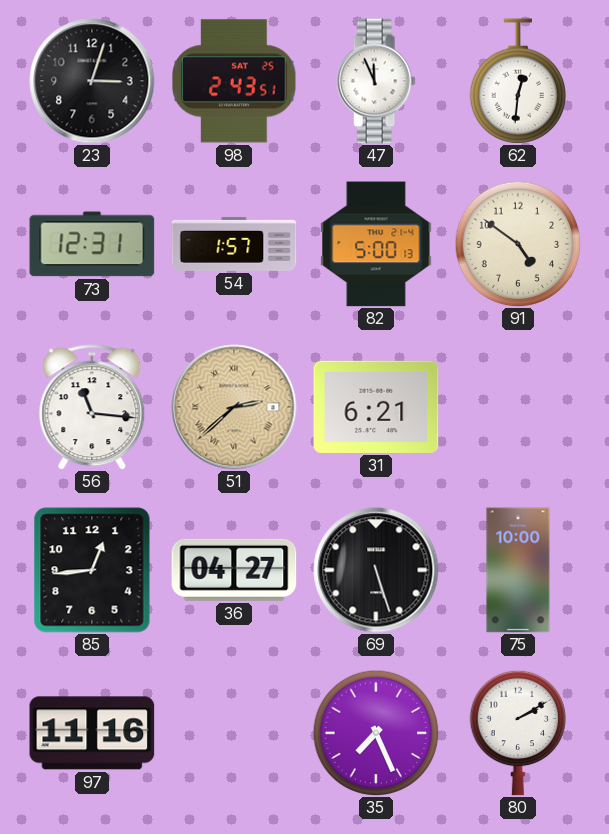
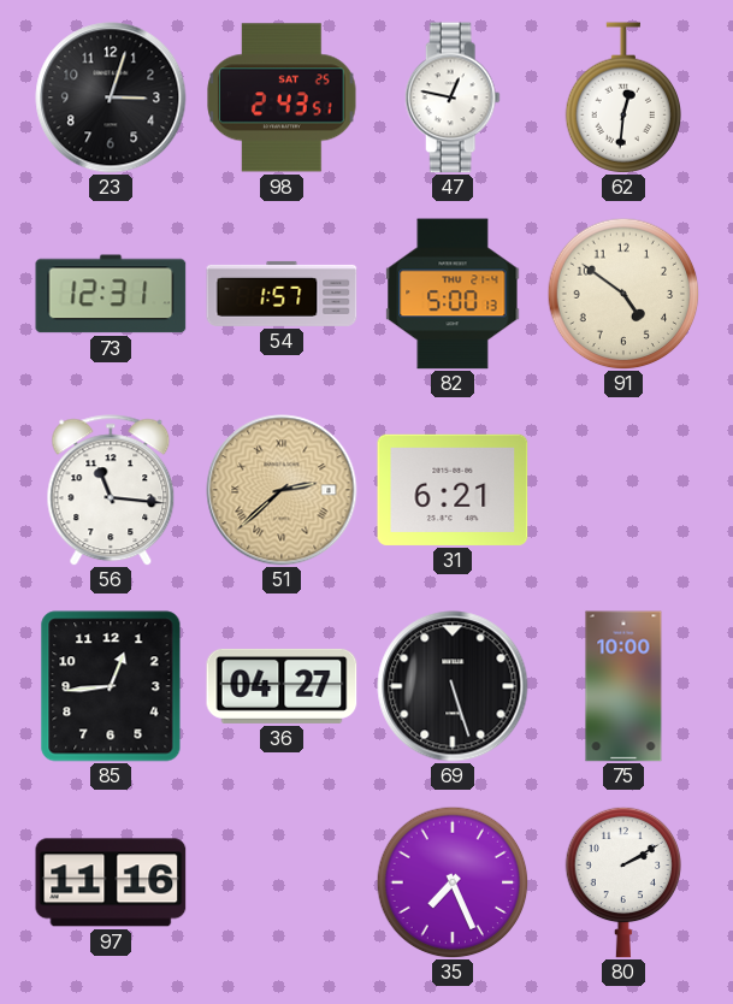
47: 11:56 -> 12:47
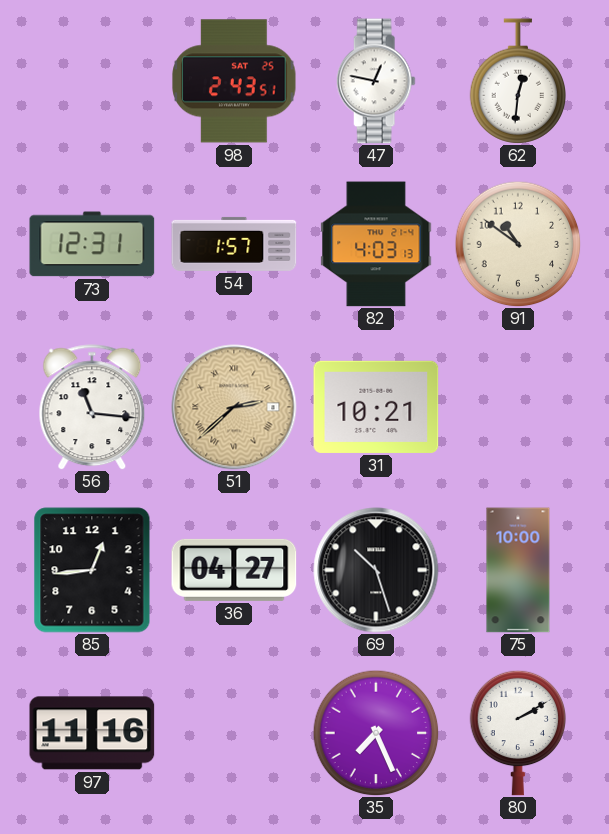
23: 3:03 -> none
82: 5:00 -> 4:03
91: 4:51 -> 10:51
31: 6:21 -> 10:21
69: 5:27 -> 10:27
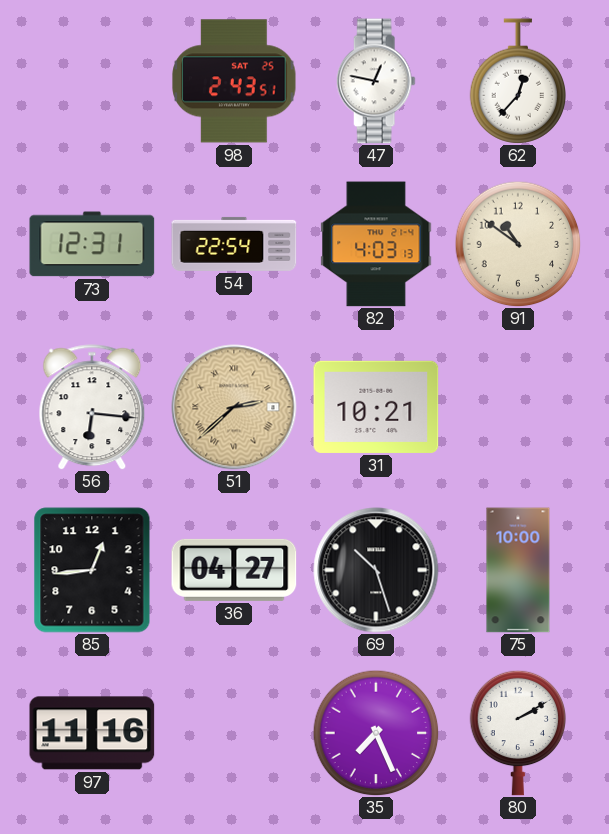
62: 12:31 -> 12:37
54: 1:57 -> 22:54
56: 11:16 -> 6:16
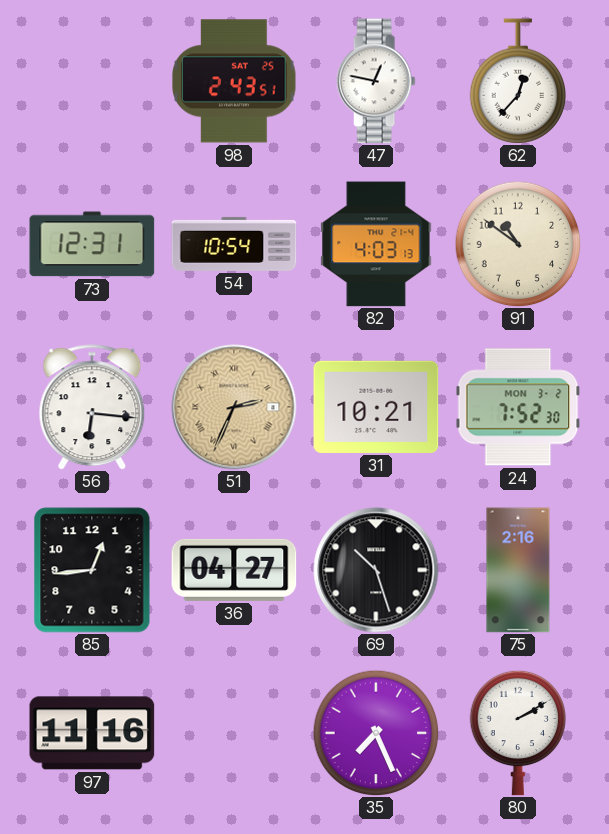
54: 22:54 -> 10:54
51: 2:38 -> 2:34
24: none -> 7:52
75: 10:00 -> 2:16
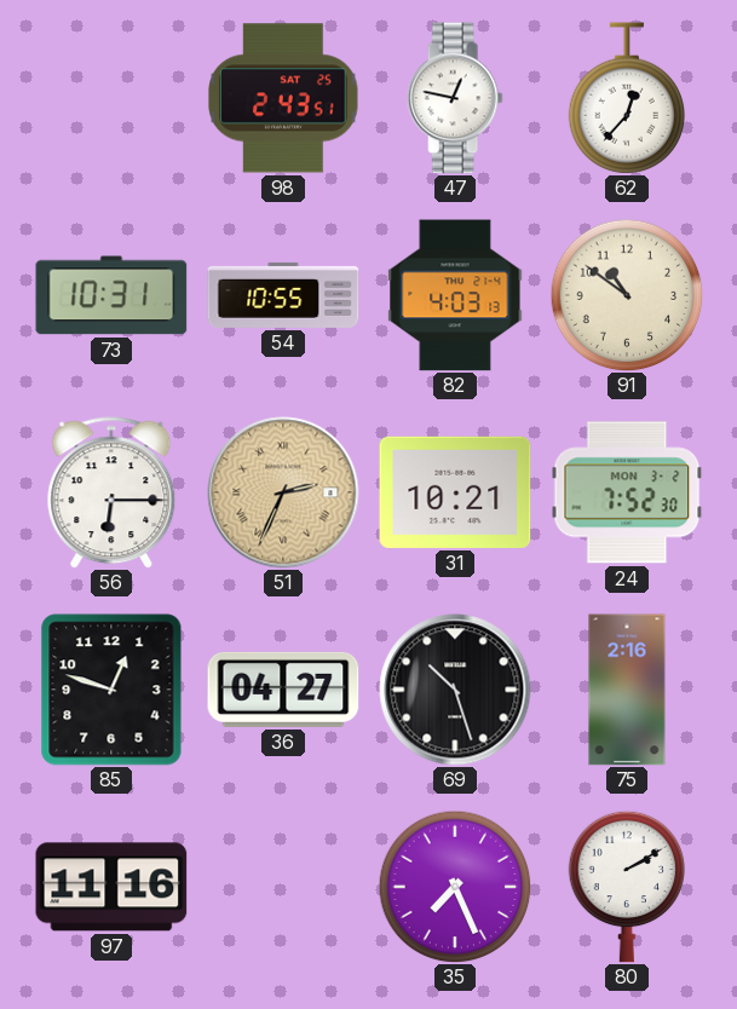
73: 12:31 -> 10:31
54: 10:54 -> 10:55
56: 6:16 -> 6:15
85: 12:44 -> 12:48
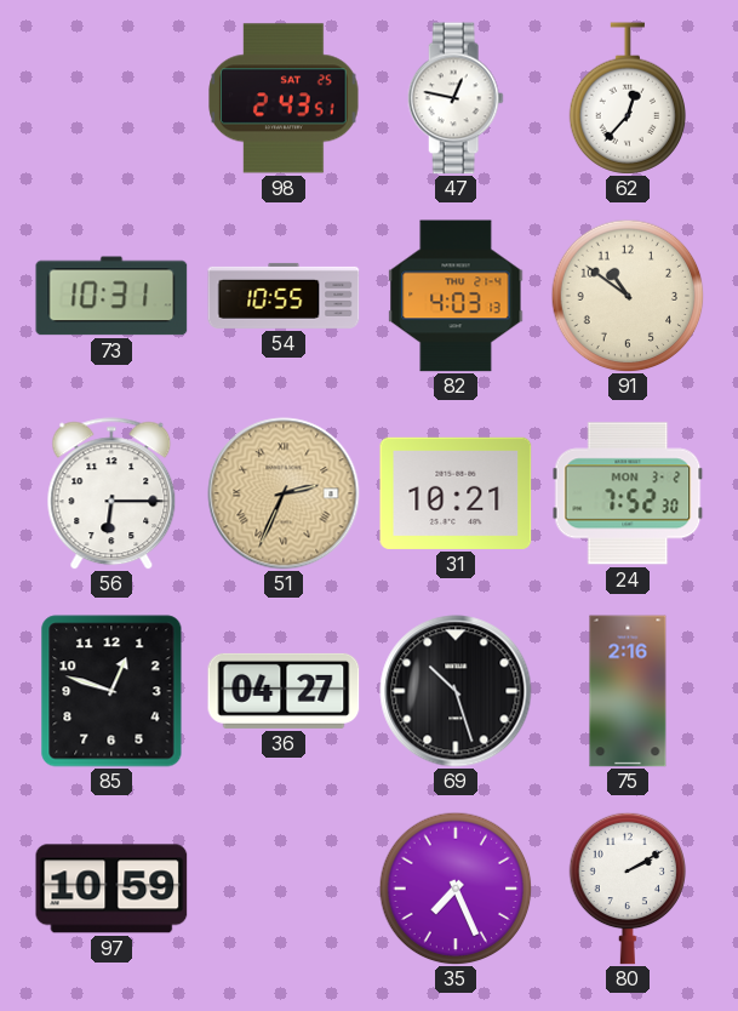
97: 11:16 -> 10:59
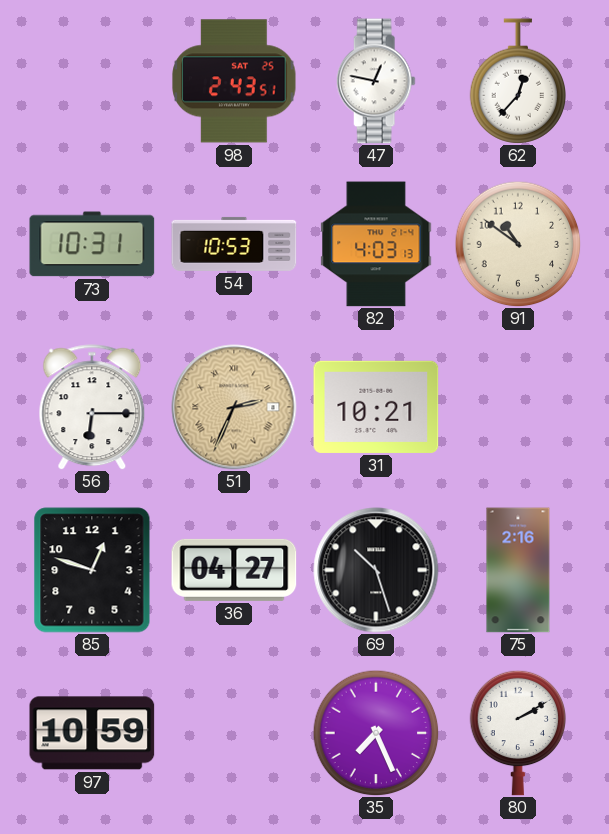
54: 10:55 -> 10:53
24: 7:52 -> none
